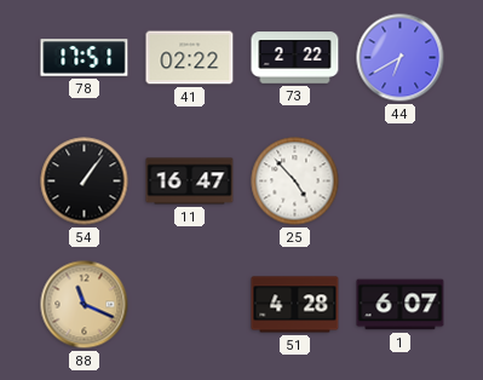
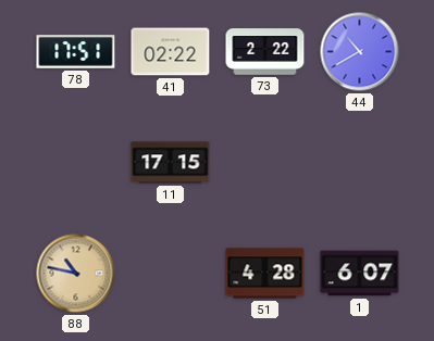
44: 6:40 -> 10:40
54: 1:06 -> none
11: 16:47 -> 17:15
25: 4:53 -> none
88: 11:19 -> 10:47
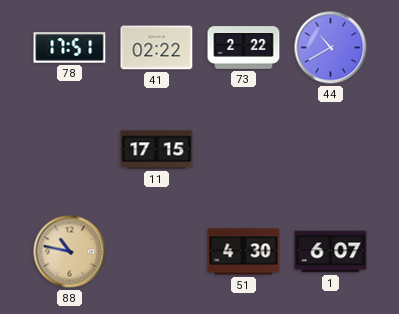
51: 4:28 -> 4:30
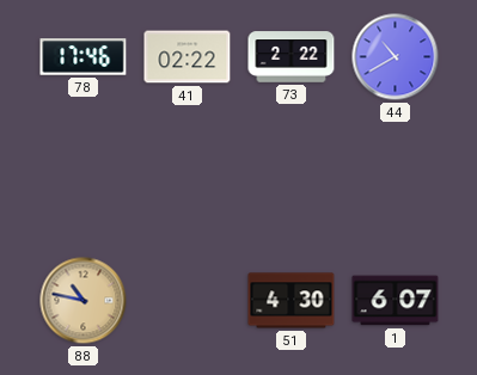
78: 17:51 -> 17:46
11: 17:15 -> none
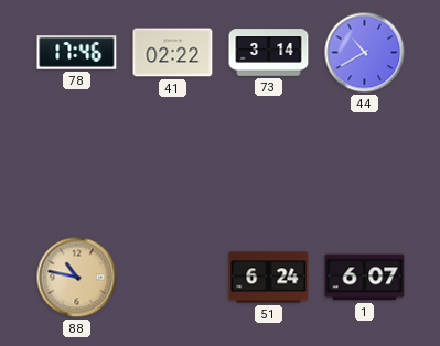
73: 2:22 -> 3:14
51: 4:30 -> 6:24
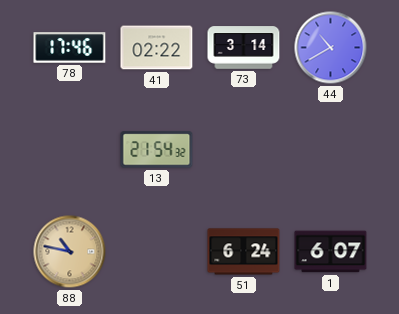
13: none -> 21:54
